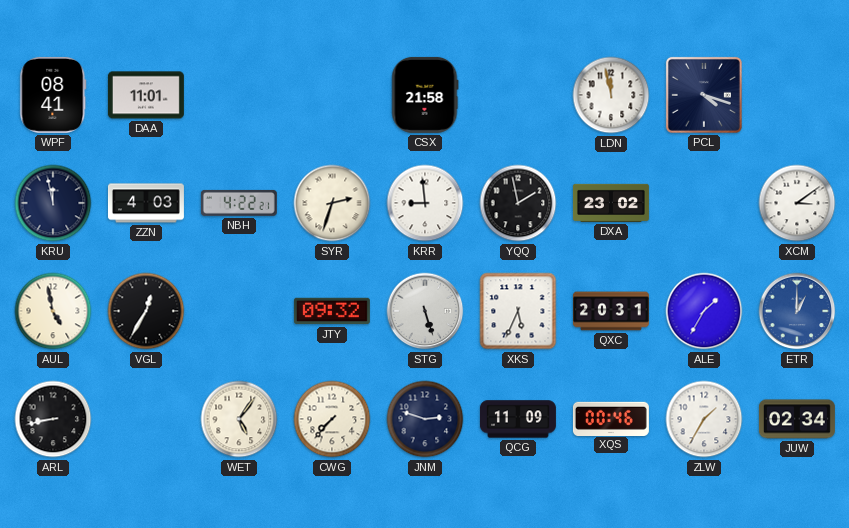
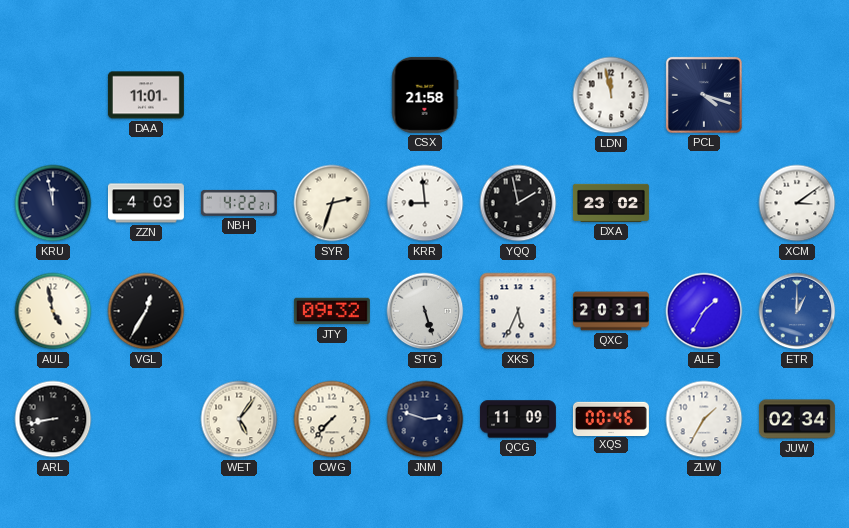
WPF: 08:41 -> none
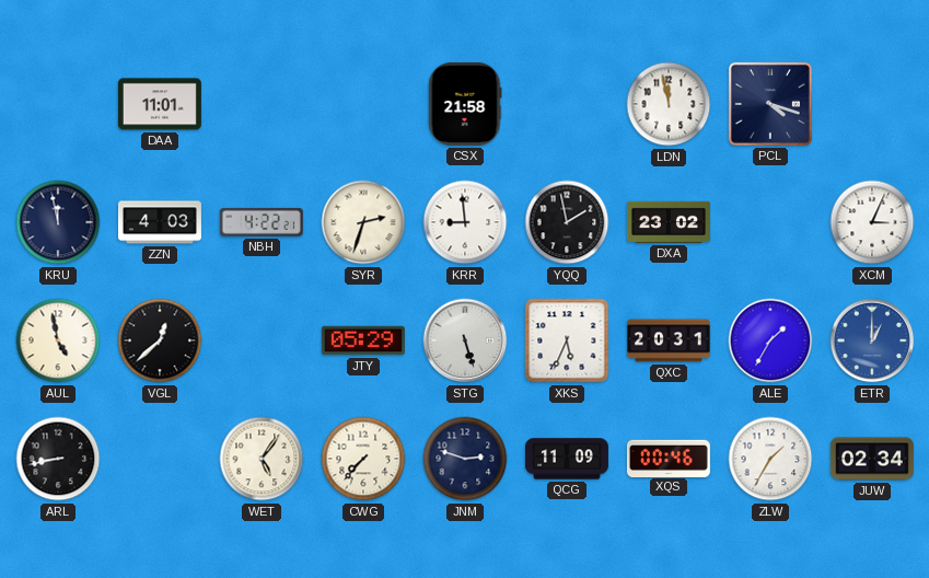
XCM: 3:09 -> 3:04
VGL: 12:35 -> 12:38
JTY: 09:32 -> 05:29
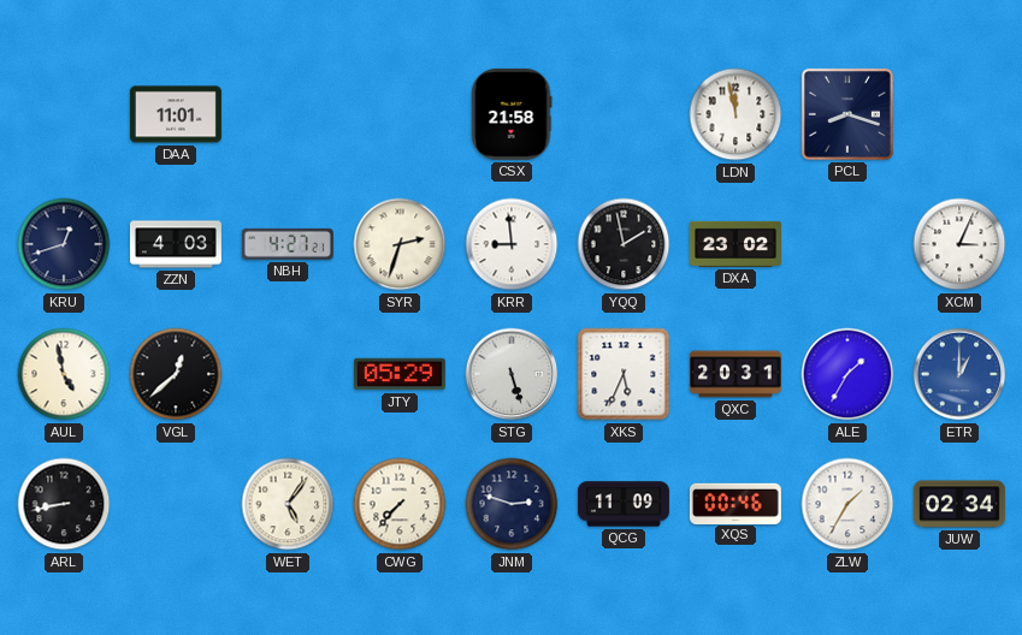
PCL: 4:18 -> 8:18
KRU: 11:58 -> 12:42
NBH: 4:22 -> 4:27
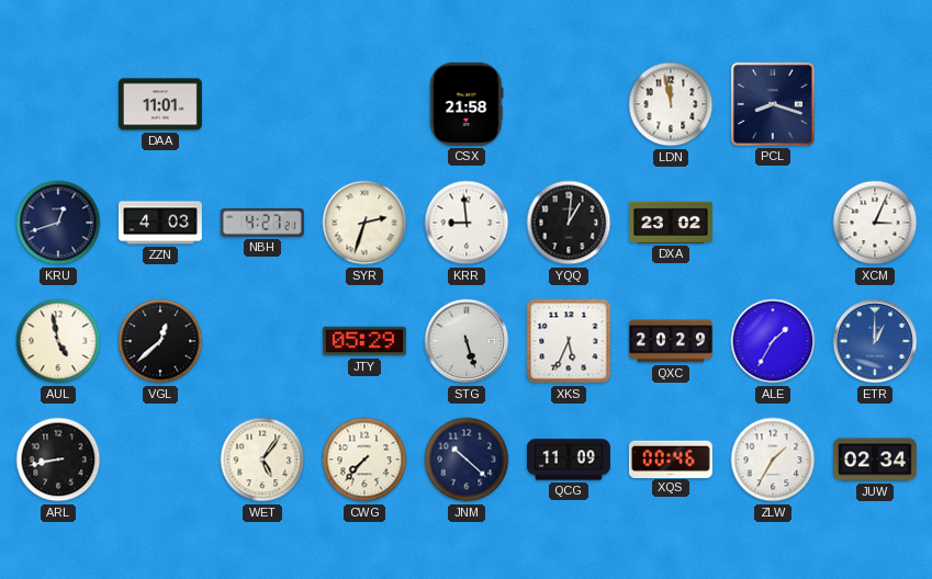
YQQ: 1:58 -> 1:01
QXC: 20:31 -> 20:29
JNM: 2:48 -> 10:22
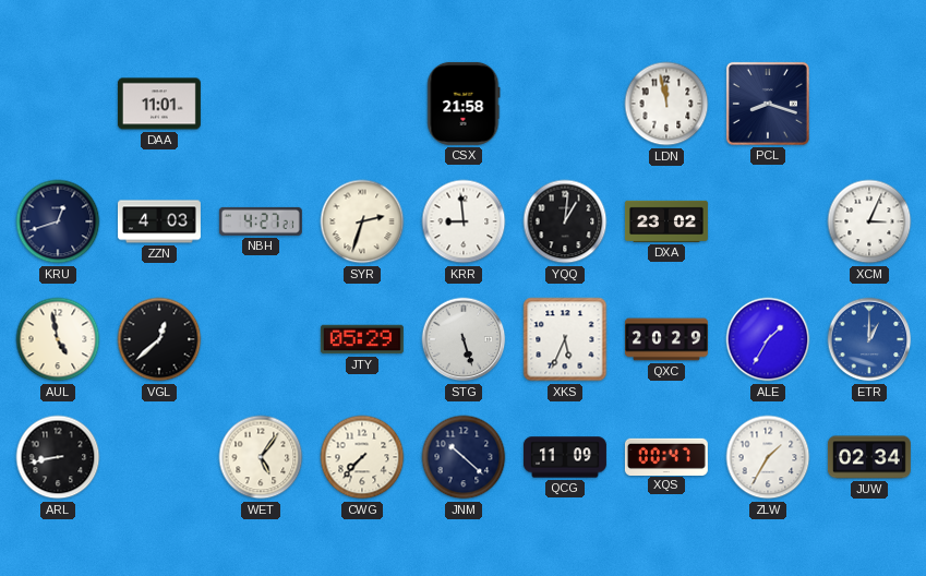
XQS: 00:46 -> 00:47
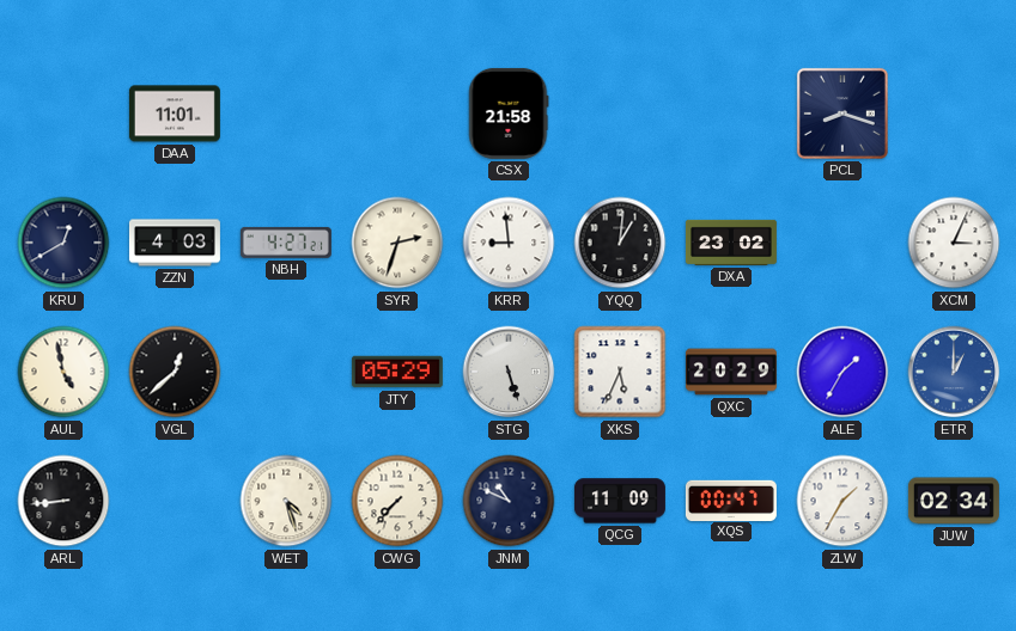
LDN: 11:58 -> none
KRU: 12:42 -> 12:40
ARL: 8:43 -> 8:44
WET: 5:06 -> 4:27
JNM: 10:22 -> 10:49
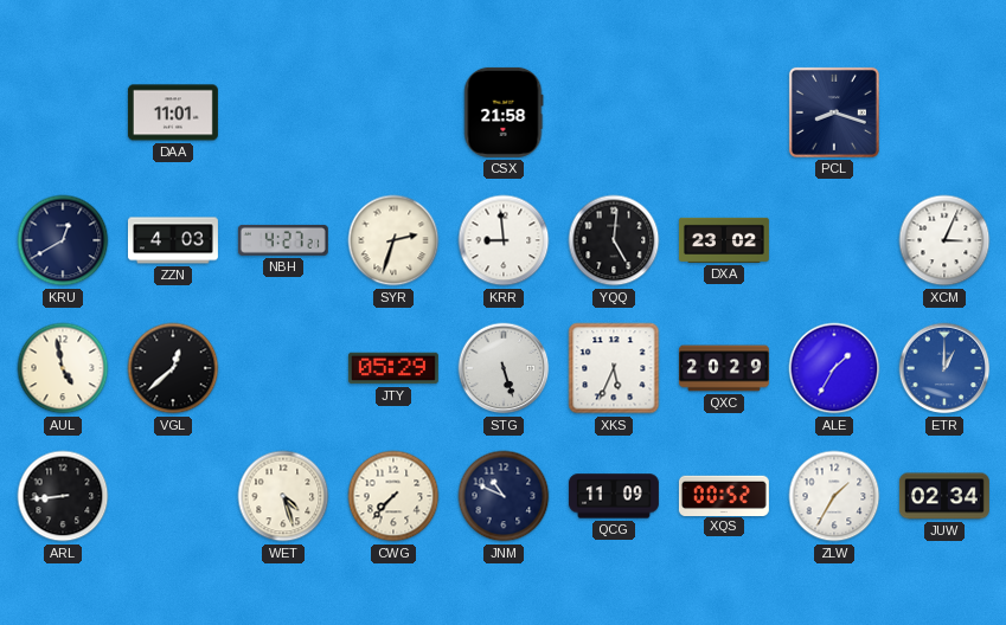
YQQ: 1:01 -> 5:01
XQS: 00:47 -> 00:52
